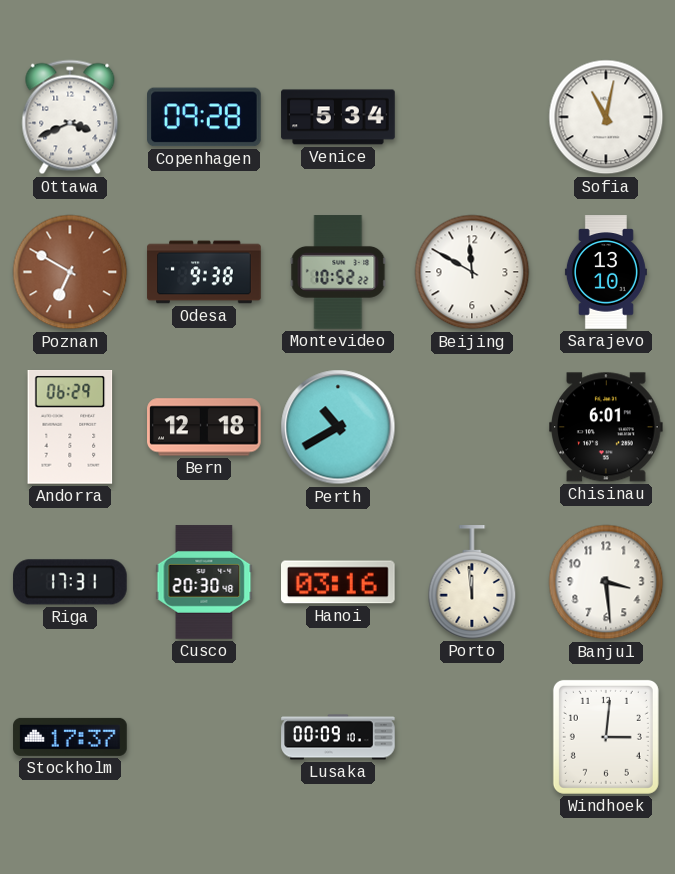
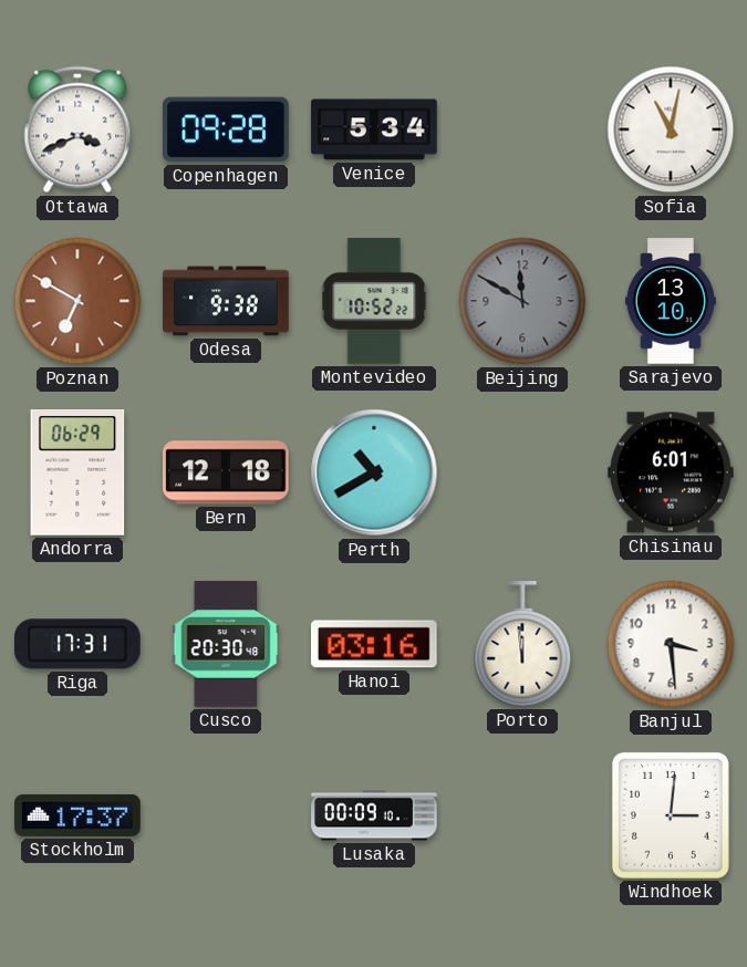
Beijing dial: white -> grey
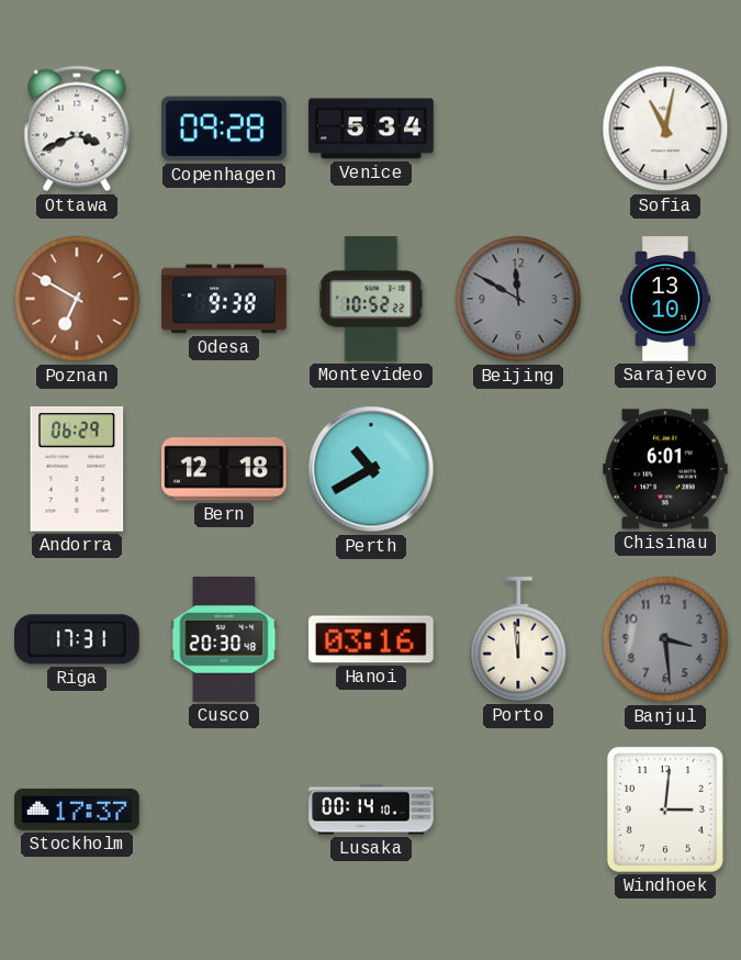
Banjul dial: white -> grey
Lusaka: 00:09 -> 00:14
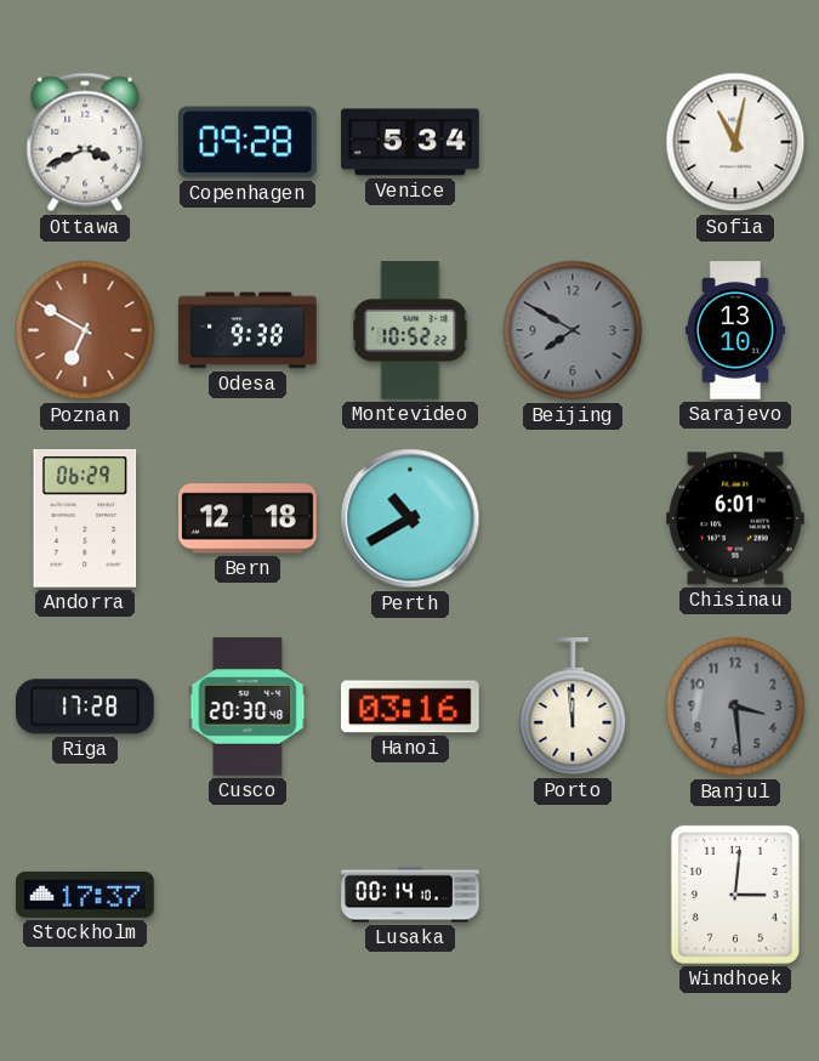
Beijing: 11:50 -> 7:50
Riga: 17:31 -> 17:28
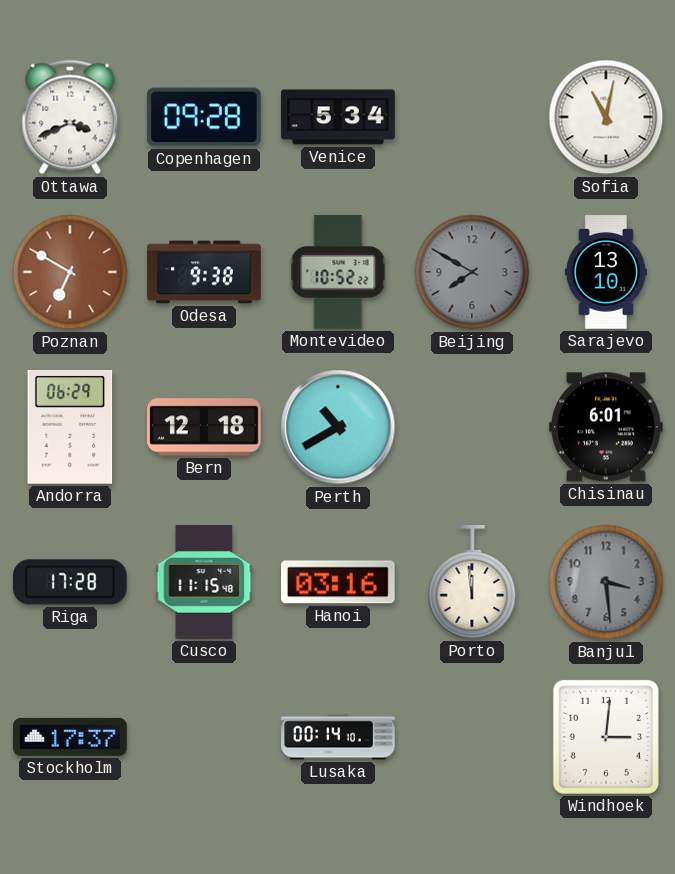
Cusco: 20:30 -> 11:15
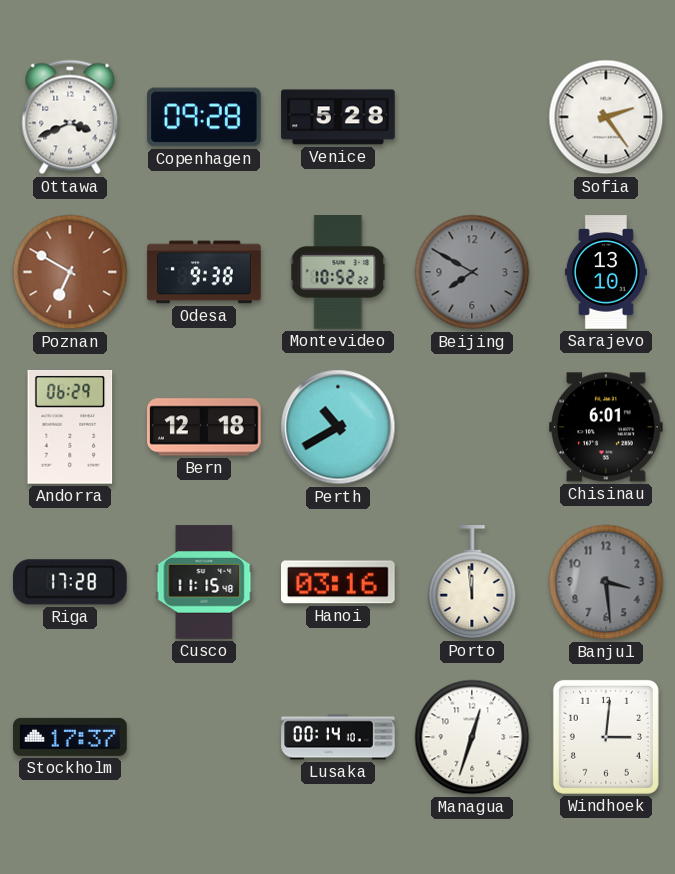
Venice: 5:34 -> 5:28
Sofia: 11:02 -> 2:24
Managua: none -> 12:33
